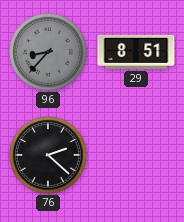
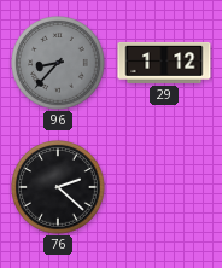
29: 8:51 -> 1:12
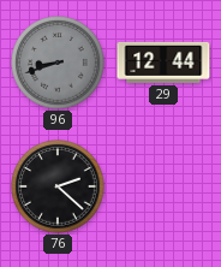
96: 8:37 -> 8:42
29: 1:12 -> 12:44
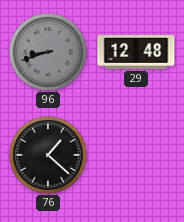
29: 12:44 -> 12:48
76: 2:22 -> 1:22
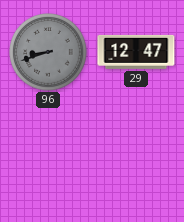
29: 12:48 -> 12:47
76: 1:22 -> none
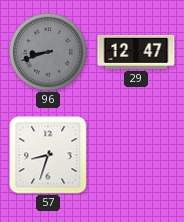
57: none -> 8:33
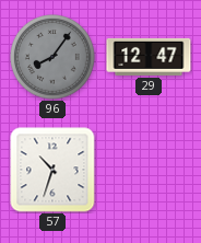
96: 8:42 -> 8:06
57: 8:33 -> 10:33
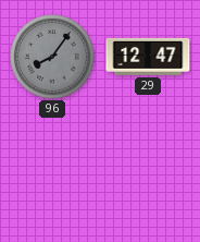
57: 10:33 -> none
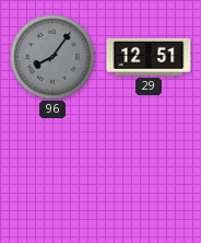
29: 12:47 -> 12:51
